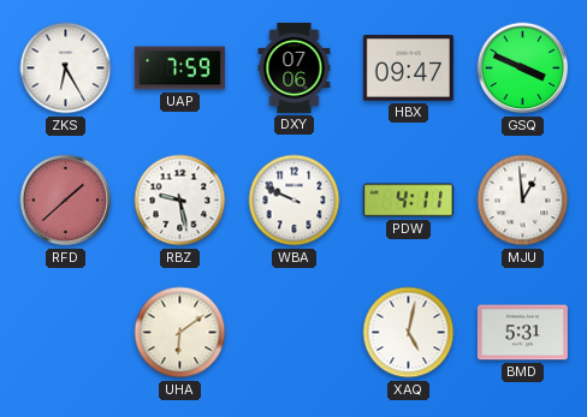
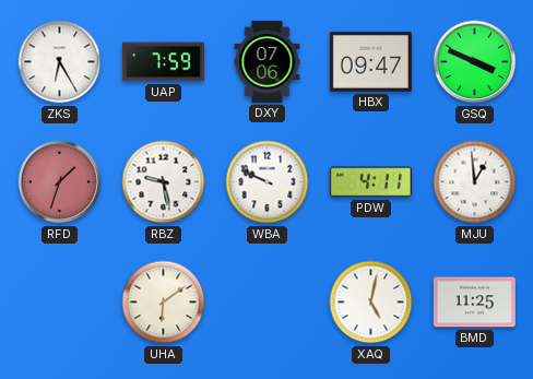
RFD: 1:38 -> 1:33
BMD: 5:31 -> 11:25
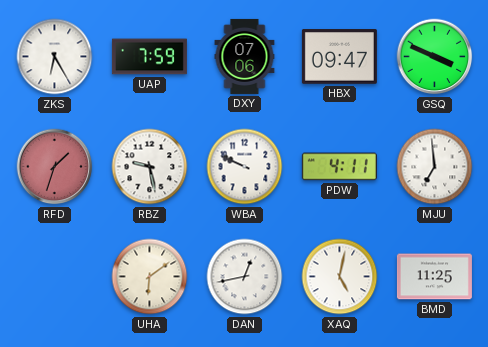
MJU: 12:59 -> 6:59
DAN: none -> 12:43
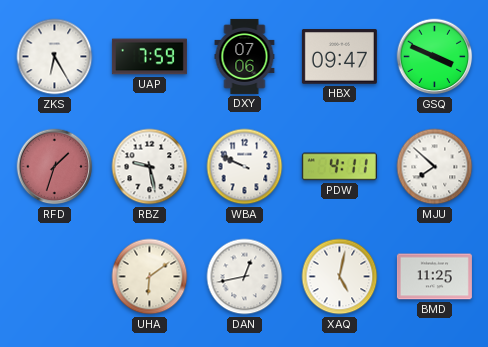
MJU: 6:59 -> 7:52
